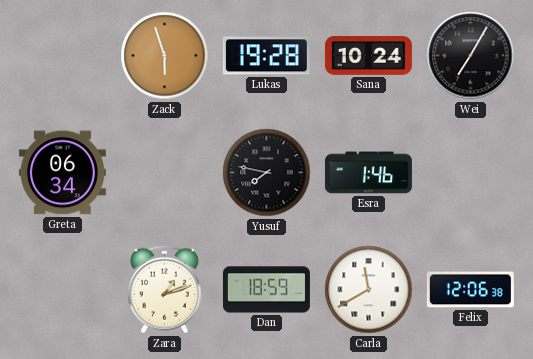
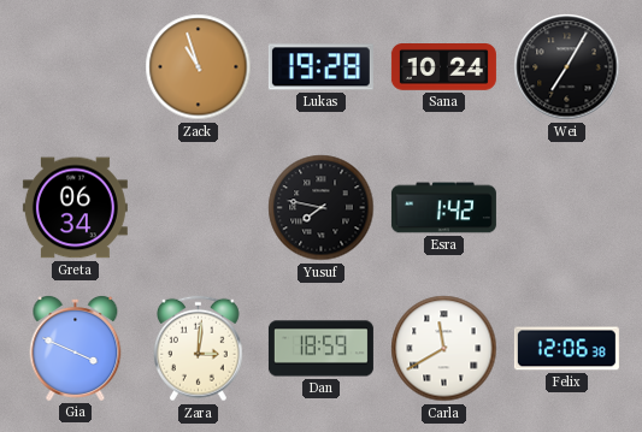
Zack: 5:57 -> 10:57
Esra: 1:46 -> 1:42
Gia: none -> 3:49
Zara: 1:12 -> 3:01
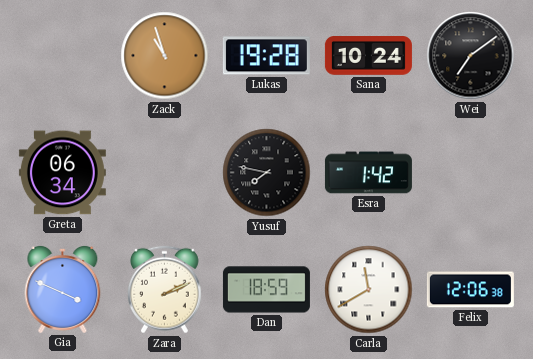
Wei: 7:05 -> 7:09
Zara: 3:01 -> 2:11
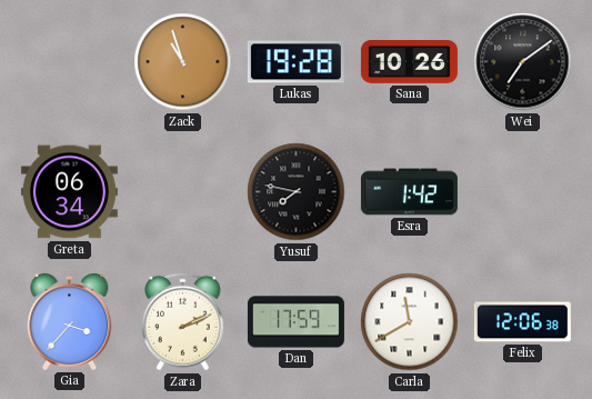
Sana: 10:24 -> 10:26
Gia: 3:49 -> 3:37
Dan: 18:59 -> 17:59
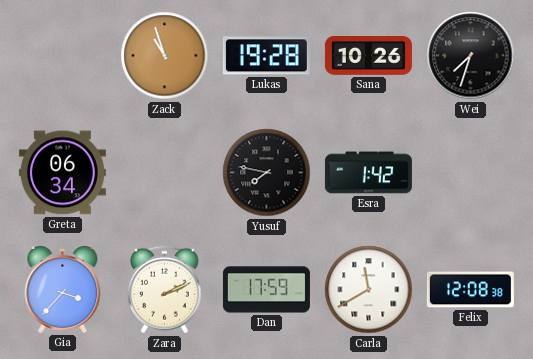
Wei: 7:09 -> 7:33
Felix: 12:06 -> 12:08
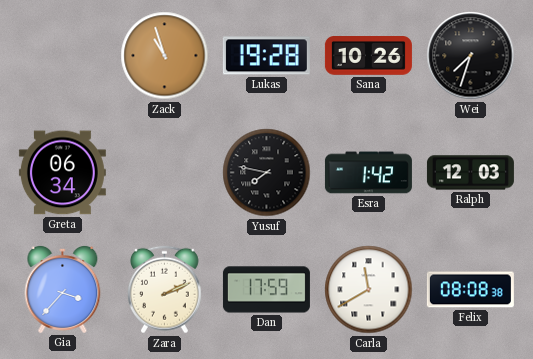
Ralph: none -> 12:03
Felix: 12:08 -> 08:08
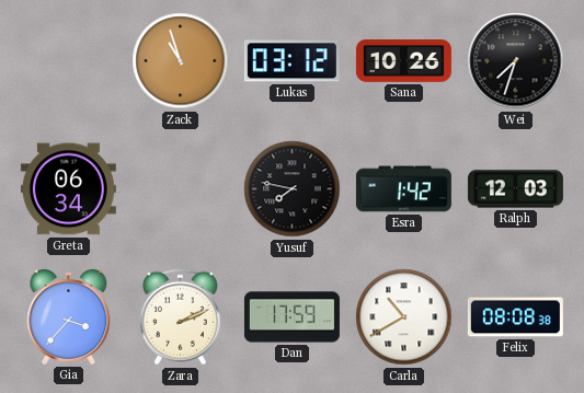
Lukas: 19:28 -> 03:12
Carla: 11:40 -> 10:40
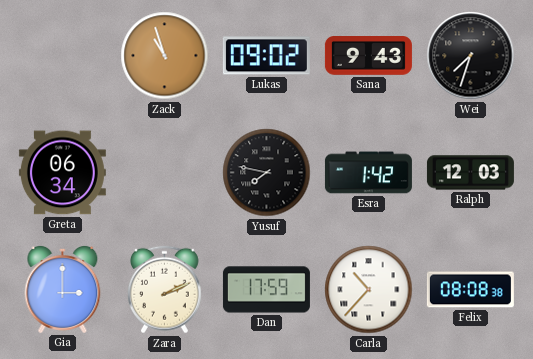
Lukas: 03:12 -> 09:02
Sana: 10:26 -> 9:43
Gia: 3:37 -> 3:00
Carla: 10:40 -> 10:37
